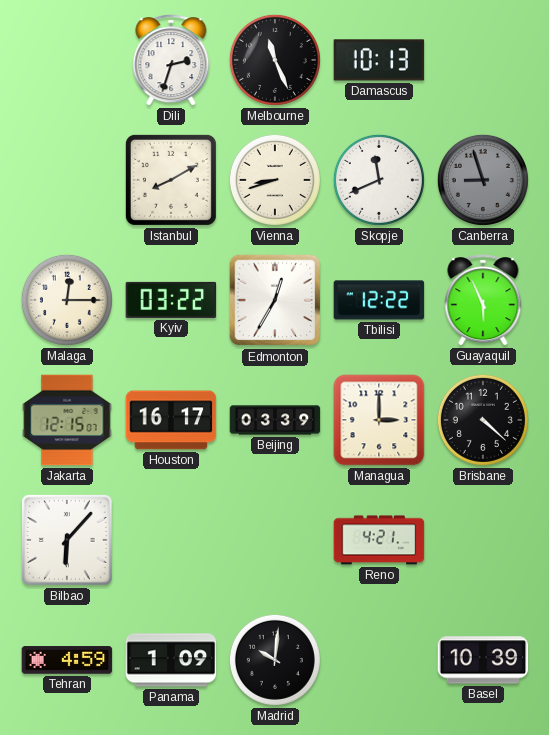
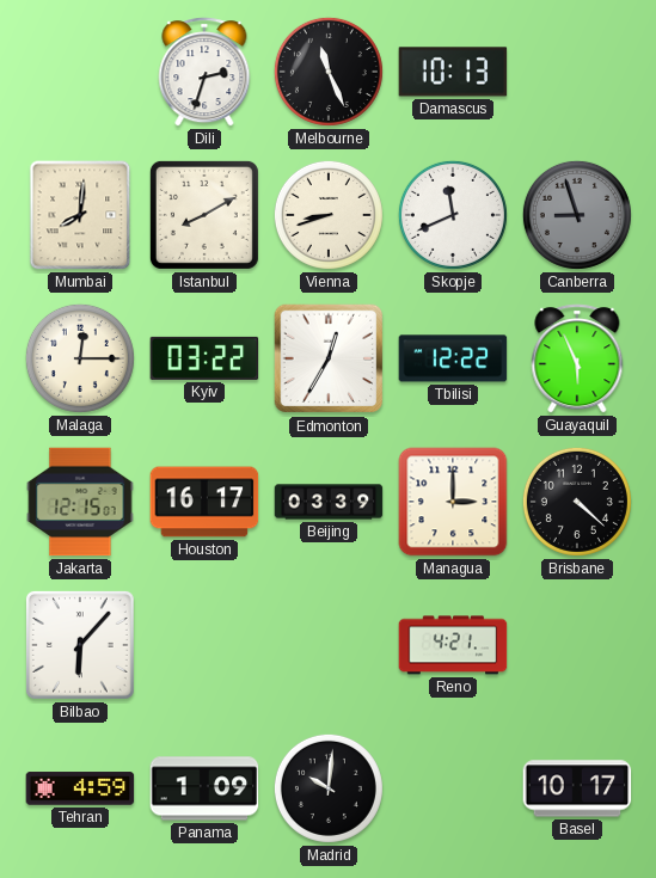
Mumbai: none -> 8:01
Basel: 10:39 -> 10:17
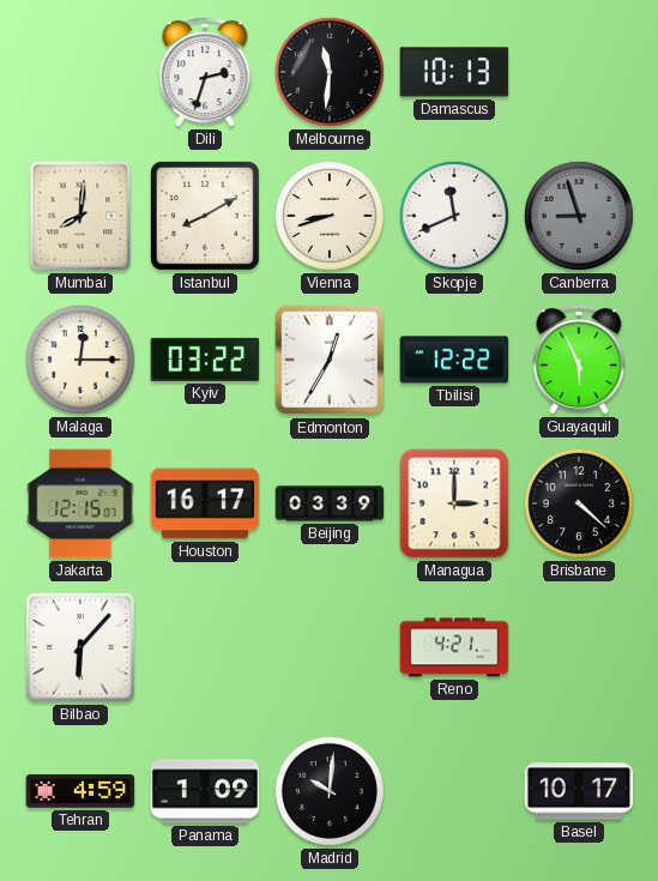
Melbourne: 11:26 -> 11:31
